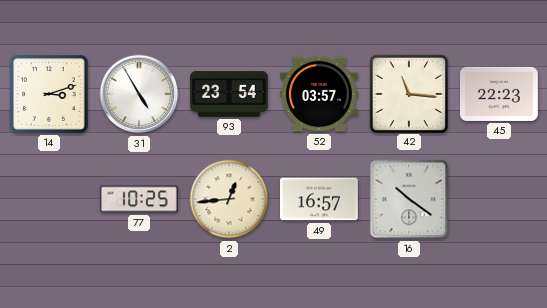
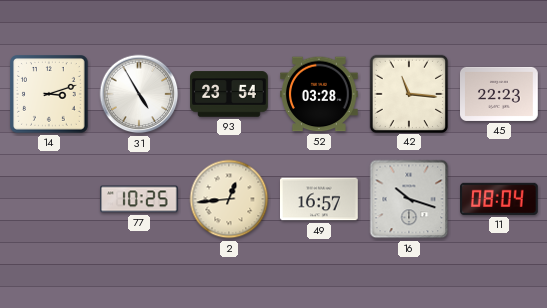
52: 03:57 -> 03:28
16: 10:21 -> 10:18
11: none -> 08:04
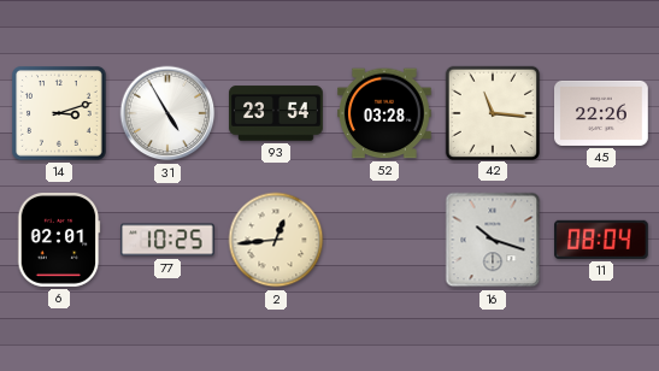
45: 22:23 -> 22:26
6: none -> 02:01
49: 16:57 -> none
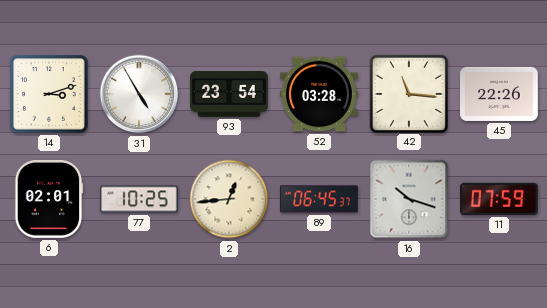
89: none -> 06:45
11: 08:04 -> 07:59
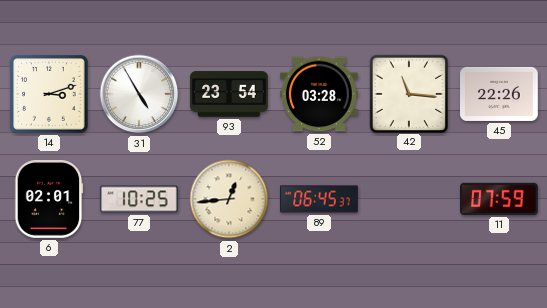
16: 10:18 -> none
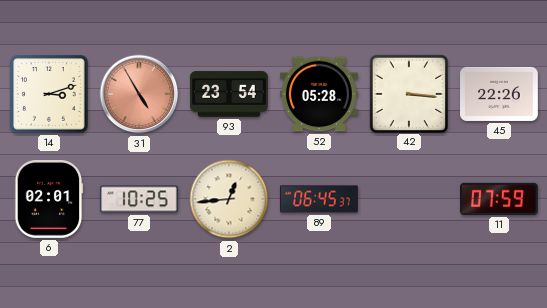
31 dial: white -> salmon
52: 03:28 -> 05:28
42: 11:16 -> 3:16
